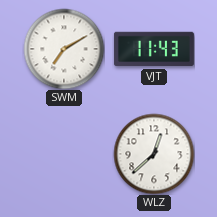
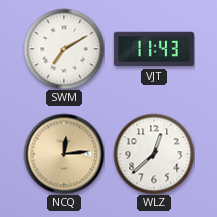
NCQ: none -> 12:14
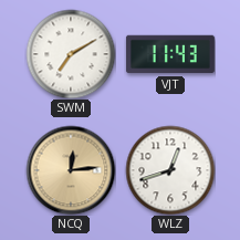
WLZ: 12:38 -> 12:42
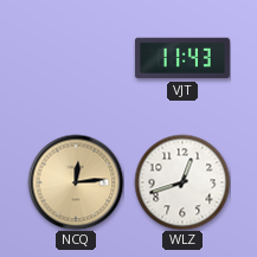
SWM: 7:10 -> none
